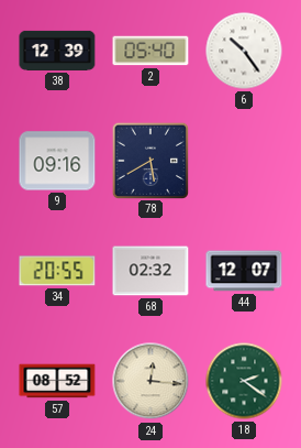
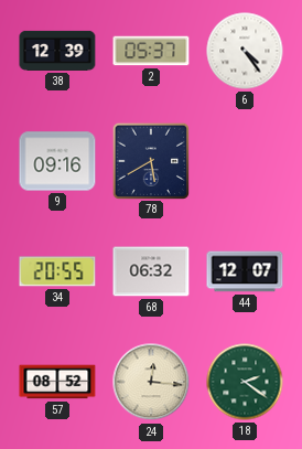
2: 05:40 -> 05:37
6: 10:24 -> 4:24
68: 02:32 -> 06:32
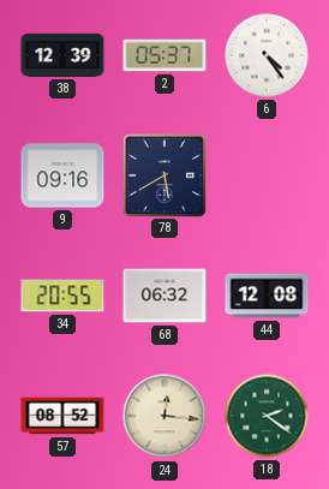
44: 12:07 -> 12:08
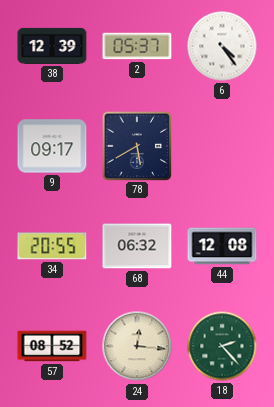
9: 09:16 -> 09:17
18: 2:21 -> 2:23
